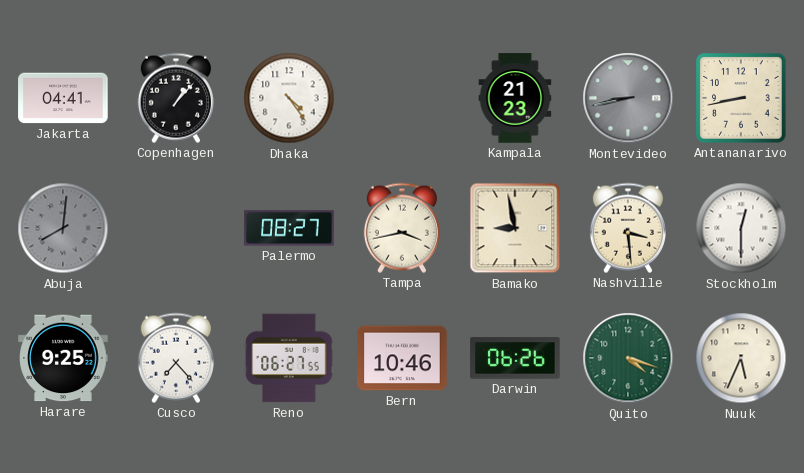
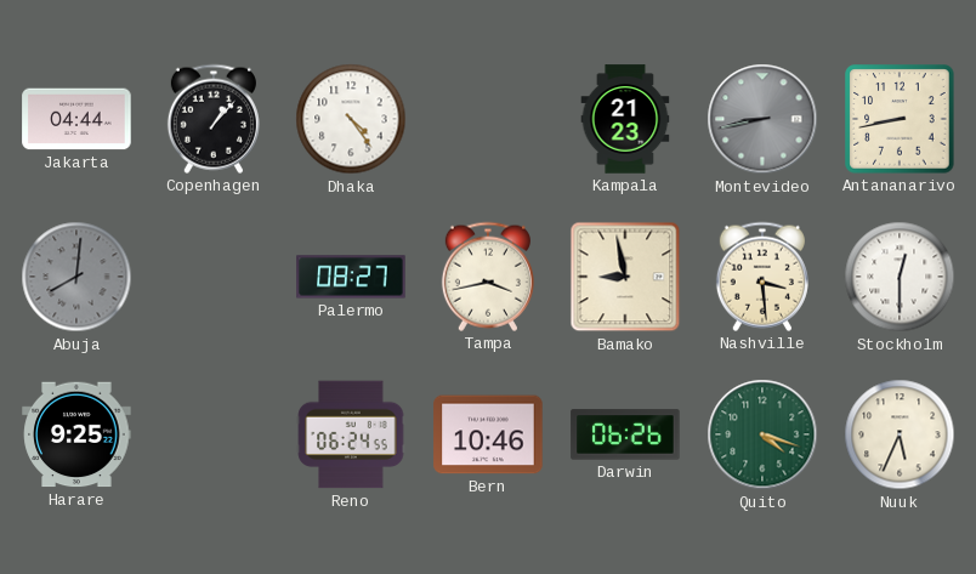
Jakarta: 04:41 -> 04:44
Cusco: 7:23 -> none
Reno: 06:27 -> 06:24
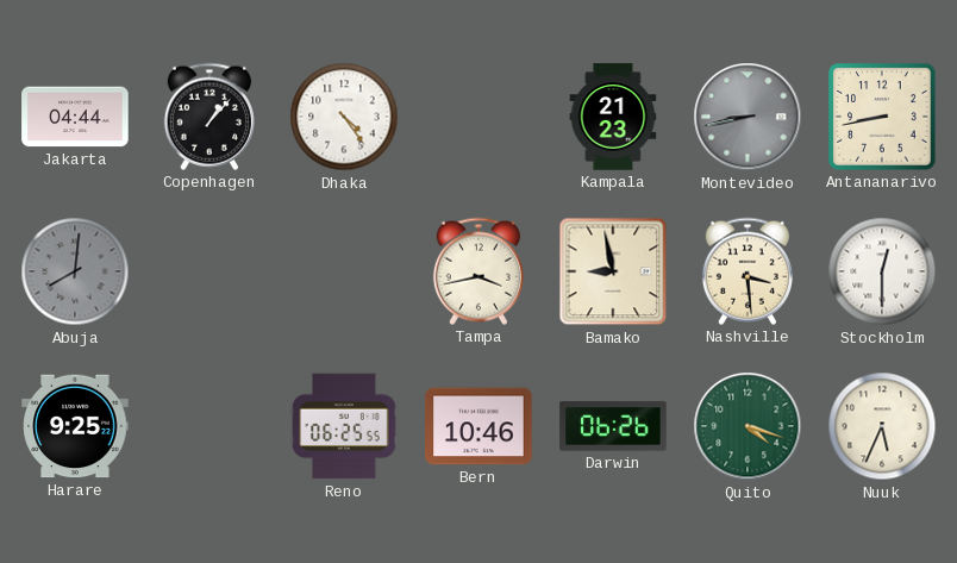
Palermo: 08:27 -> none
Reno: 06:24 -> 06:25
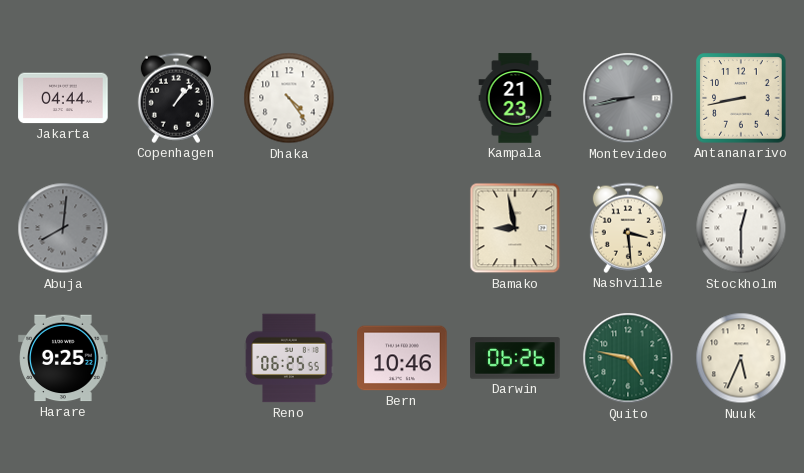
Tampa: 3:43 -> none
Quito: 4:18 -> 4:47
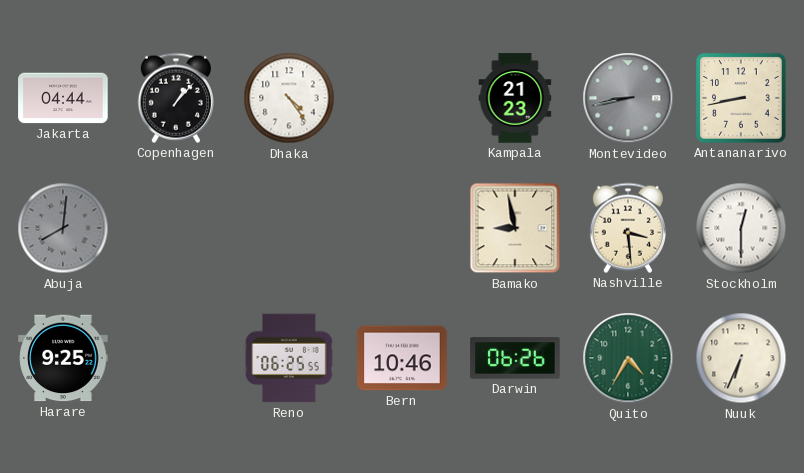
Quito: 4:47 -> 4:35
Nuuk: 5:34 -> 6:34
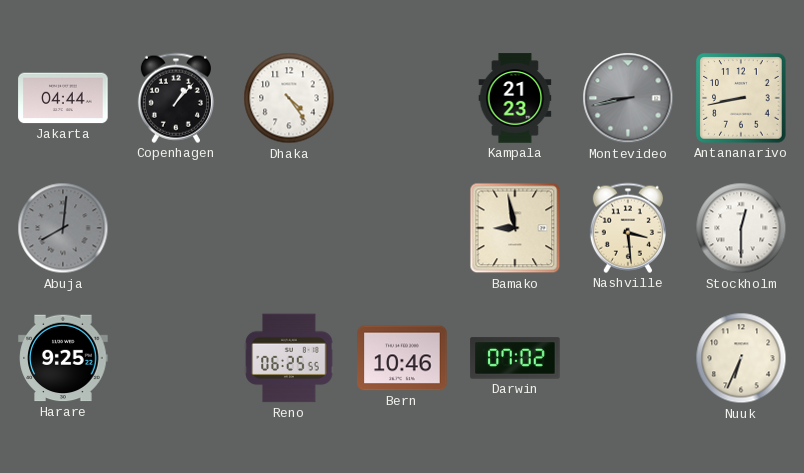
Darwin: 06:26 -> 07:02
Quito: 4:35 -> none
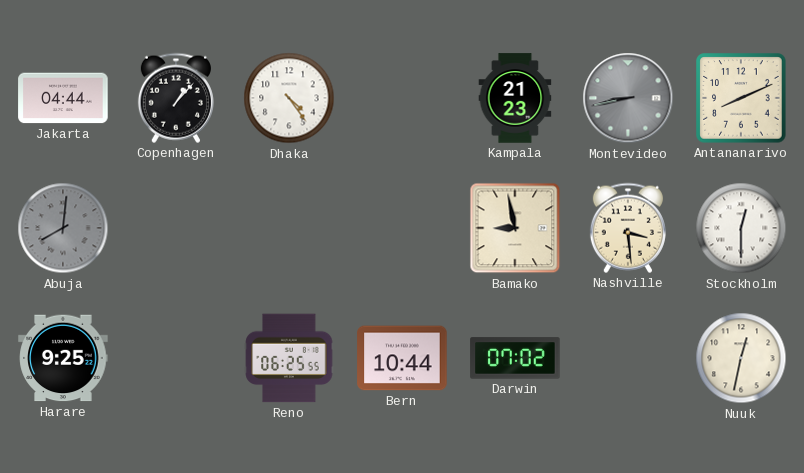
Antananarivo: 8:43 -> 8:11
Bern: 10:46 -> 10:44
Nuuk: 6:34 -> 12:32
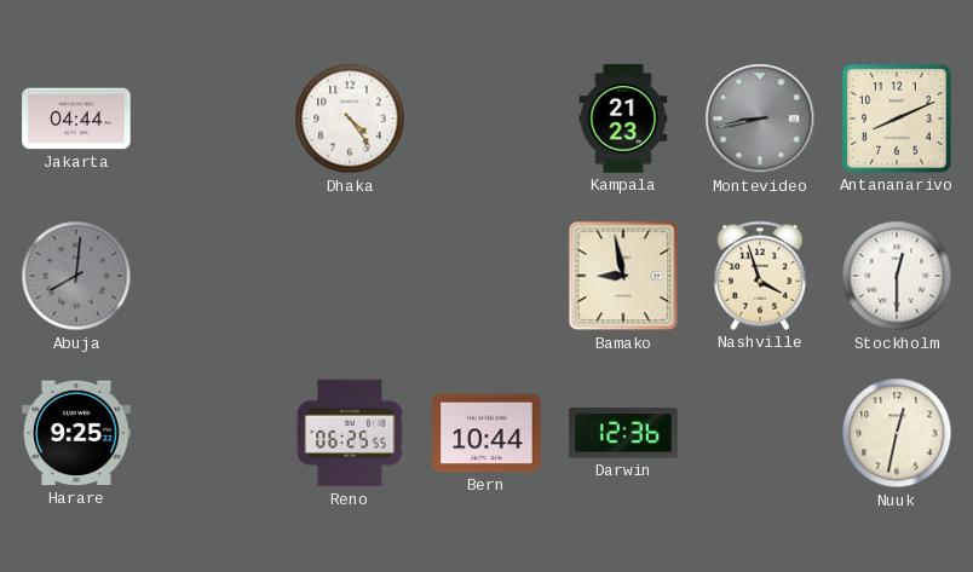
Copenhagen: 1:07 -> none
Nashville: 3:29 -> 3:57
Darwin: 07:02 -> 12:36
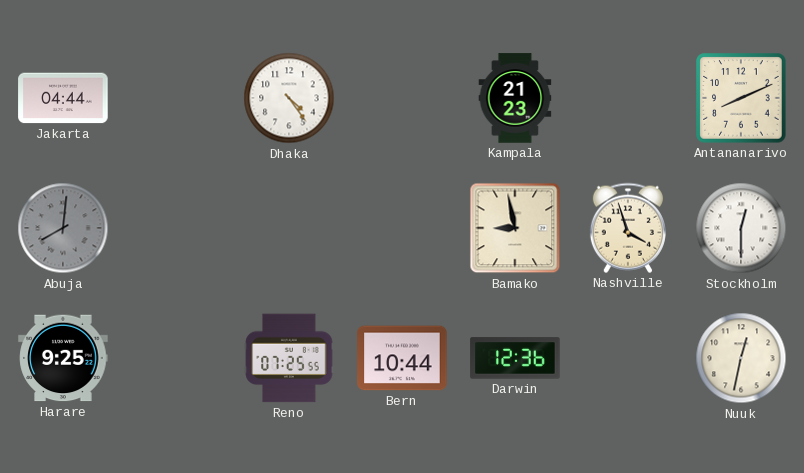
Montevideo: 8:43 -> none
Reno: 06:25 -> 07:25
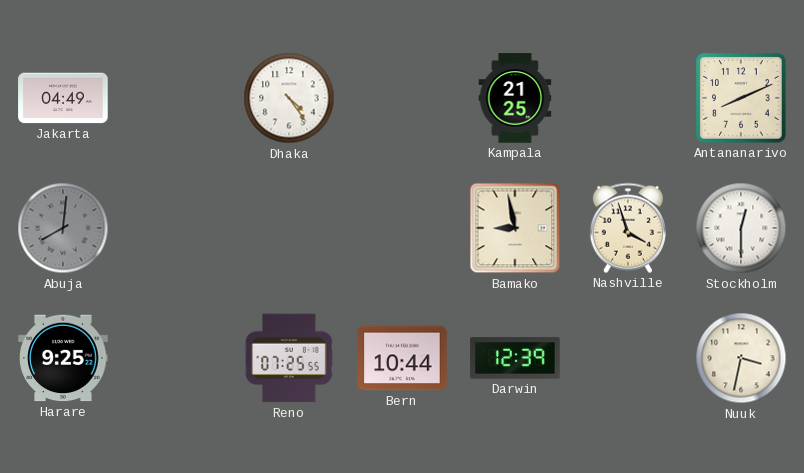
Jakarta: 04:44 -> 04:49
Kampala: 21:23 -> 21:25
Darwin: 12:36 -> 12:39
Nuuk: 12:32 -> 3:32
